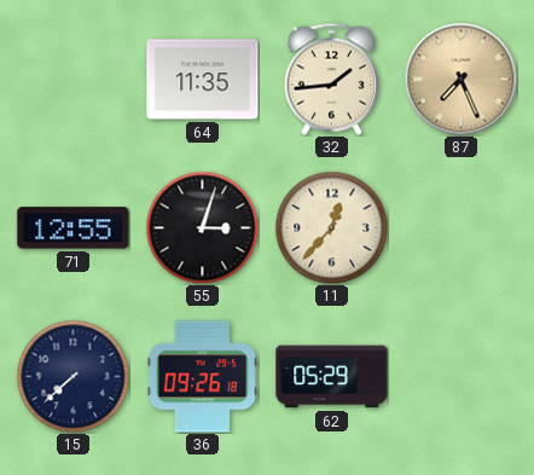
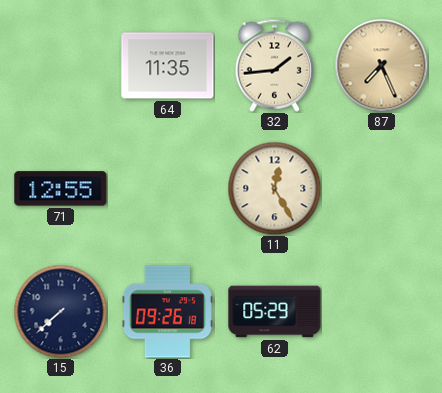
55: 3:03 -> none
11: 12:37 -> 12:25
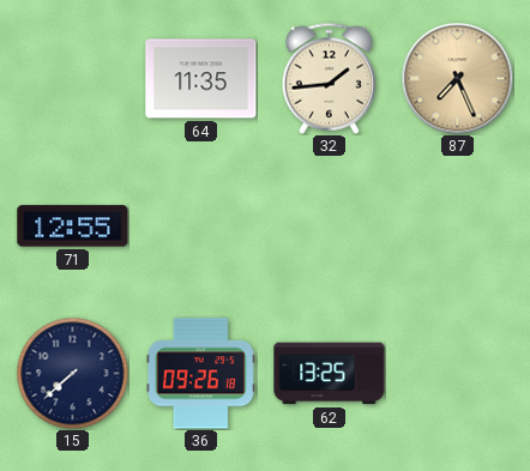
11: 12:25 -> none
62: 05:29 -> 13:25
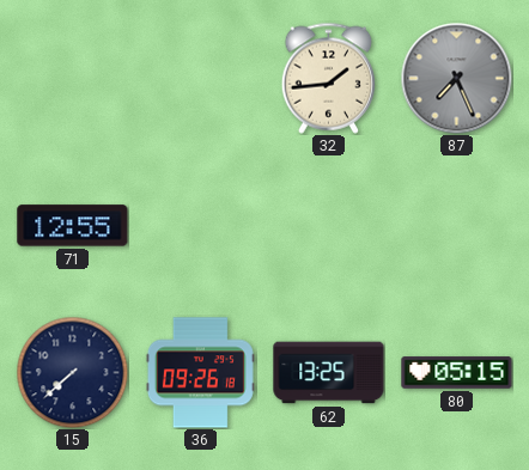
64: 11:35 -> none
87 dial: champagne -> grey
80: none -> 05:15
